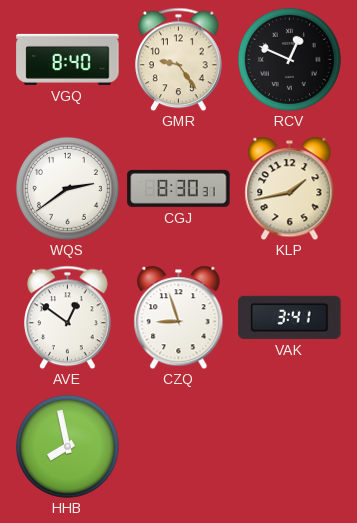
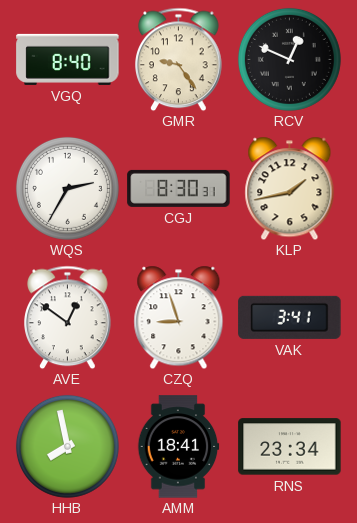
WQS: 2:39 -> 2:35
AMM: none -> 18:41
RNS: none -> 23:34
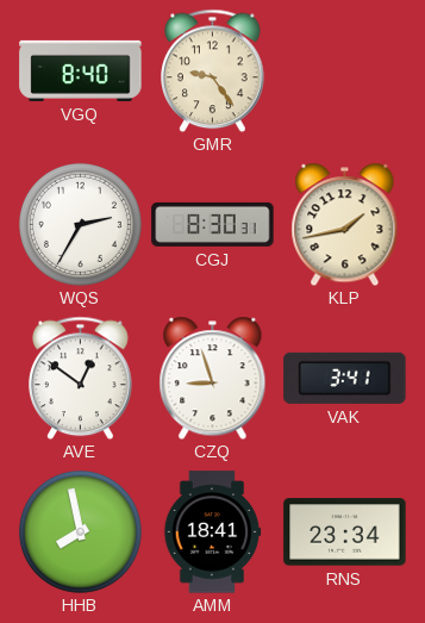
RCV: 12:49 -> none
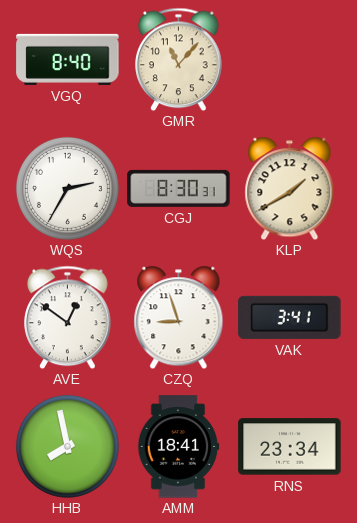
GMR: 9:24 -> 11:07
KLP: 1:43 -> 1:40
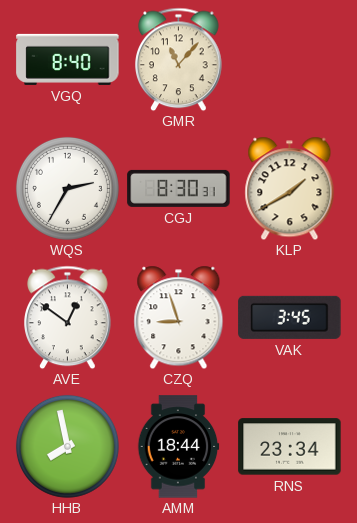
VAK: 3:41 -> 3:45
AMM: 18:41 -> 18:44
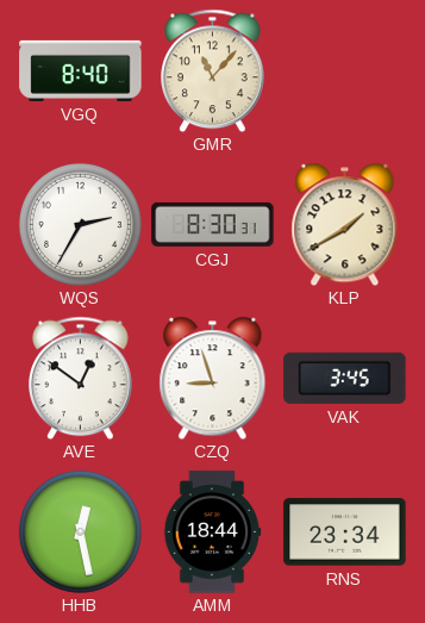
HHB: 7:58 -> 12:28
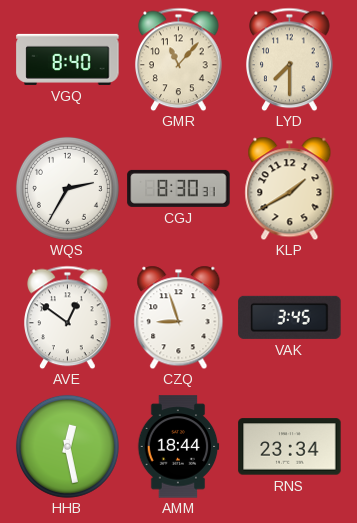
LYD: none -> 7:30
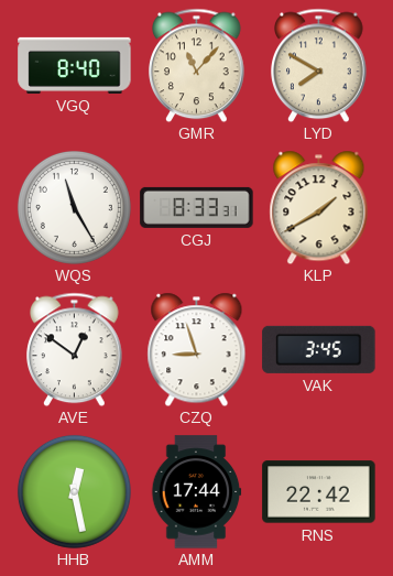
LYD: 7:30 -> 7:50
WQS: 2:35 -> 11:25
CGJ: 8:30 -> 8:33
AMM: 18:44 -> 17:44
RNS: 23:34 -> 22:42
